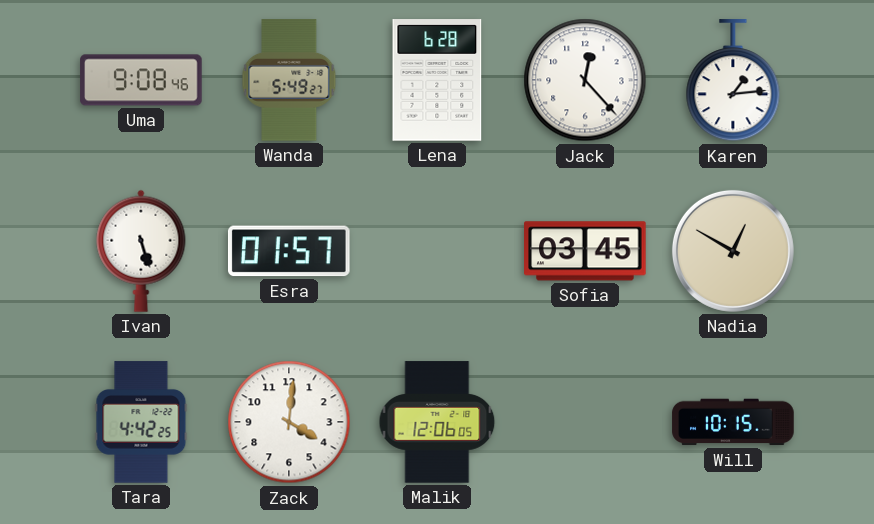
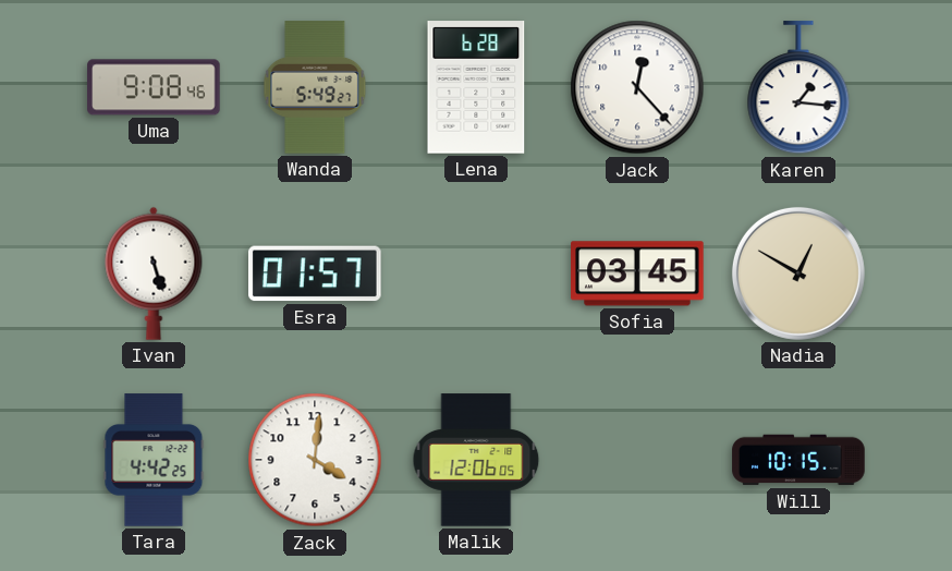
Karen: 1:14 -> 1:16
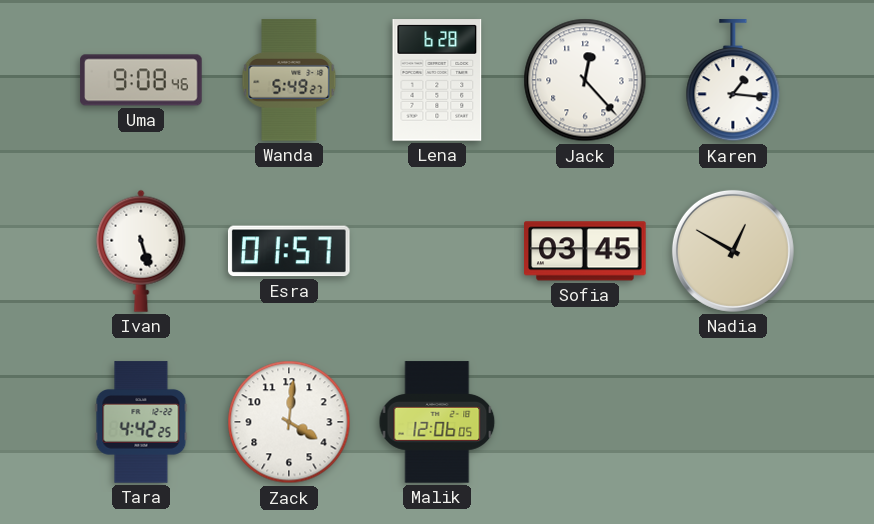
Will: 10:15 -> none
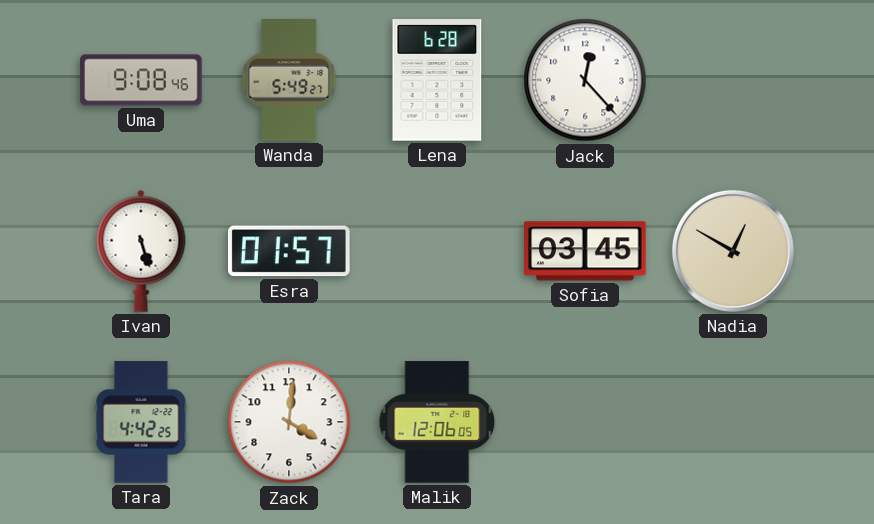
Karen: 1:16 -> none
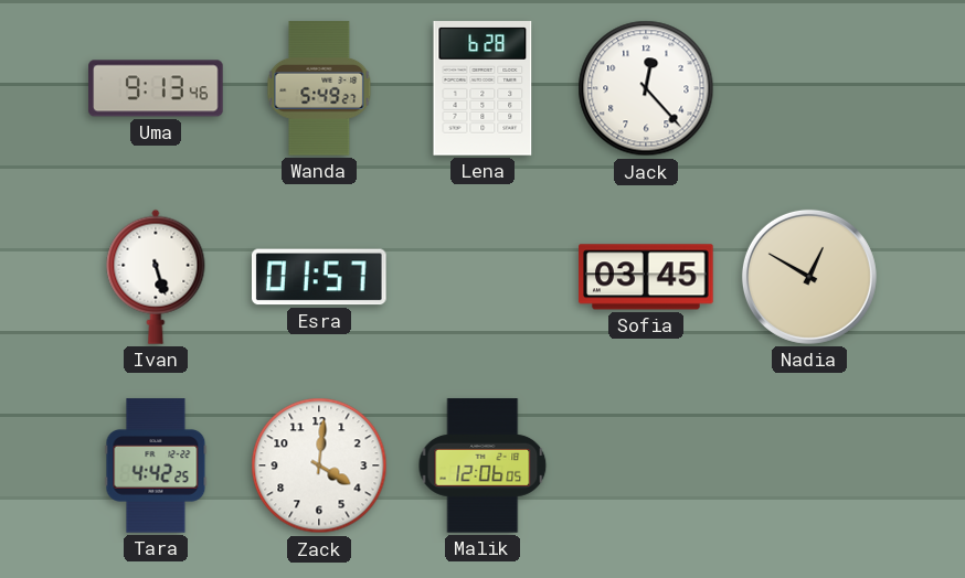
Uma: 9:08 -> 9:13
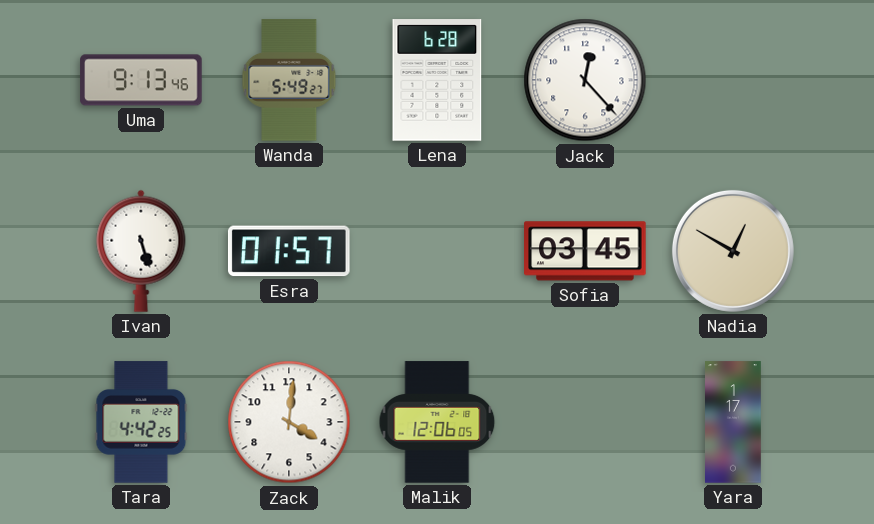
Yara: none -> 1:17
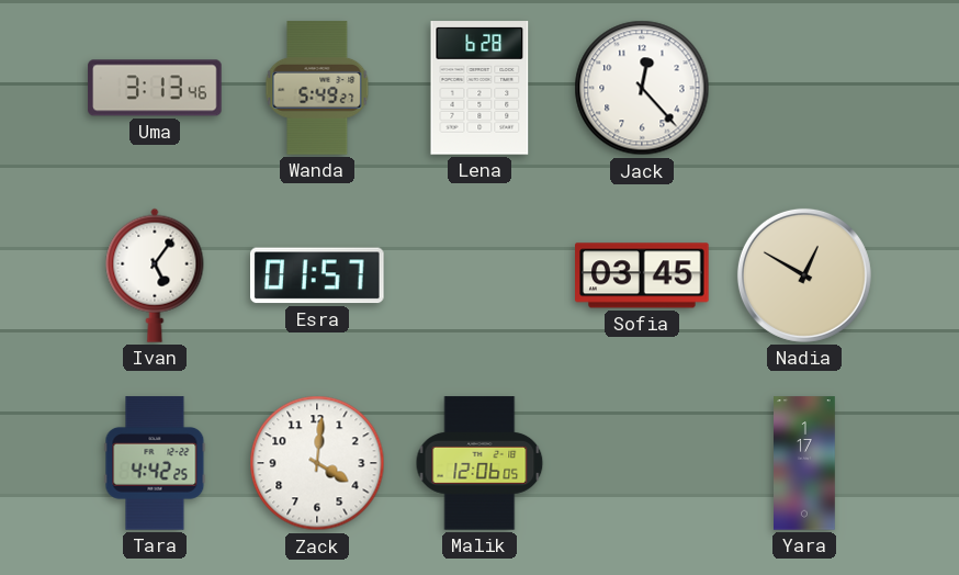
Uma: 9:13 -> 3:13
Ivan: 5:27 -> 5:06
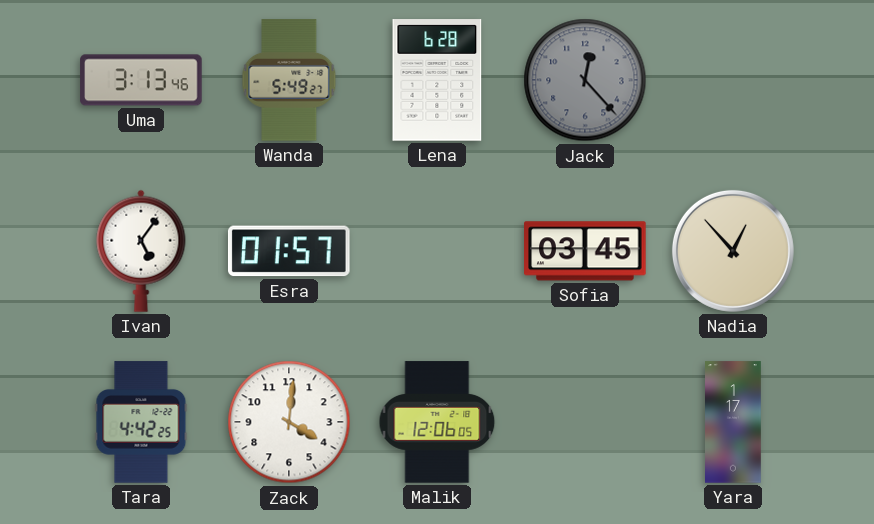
Jack dial: white -> grey
Nadia: 12:50 -> 12:53
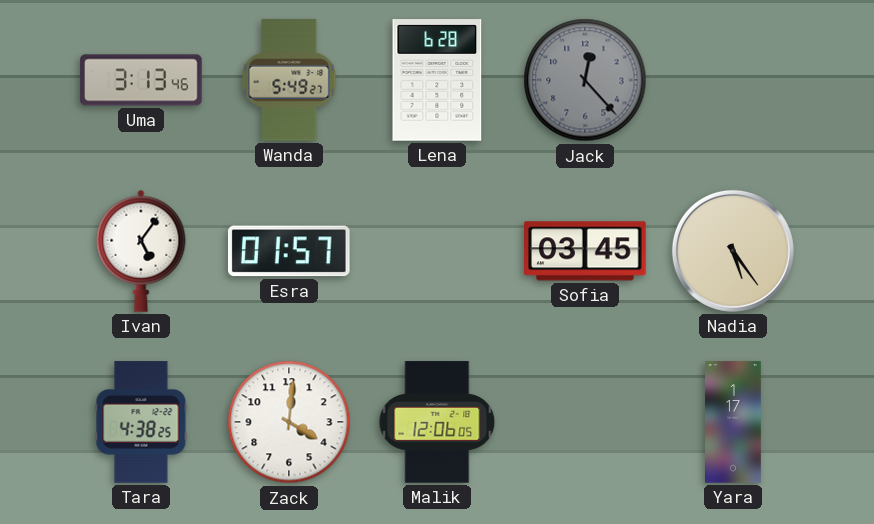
Nadia: 12:53 -> 5:24
Tara: 4:42 -> 4:38
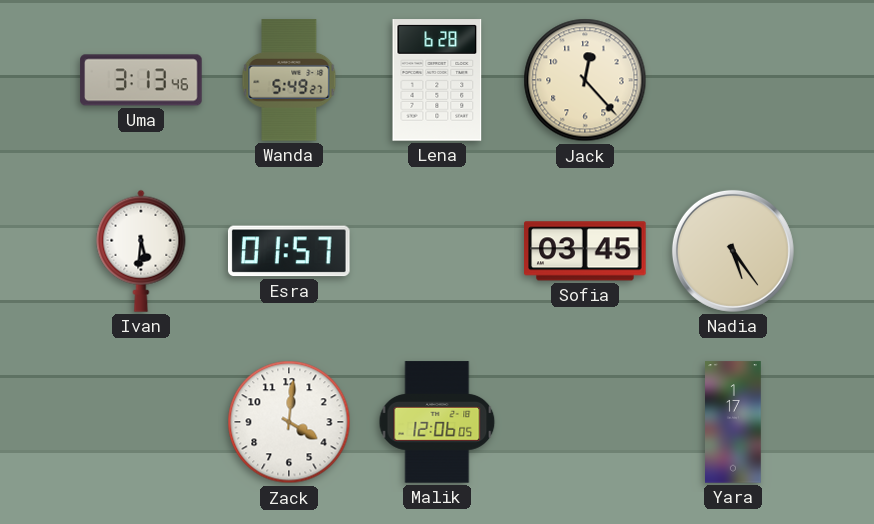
Jack dial: grey -> cream
Ivan: 5:06 -> 5:31
Tara: 4:38 -> none
